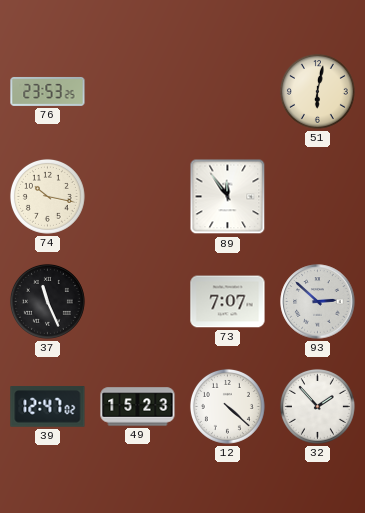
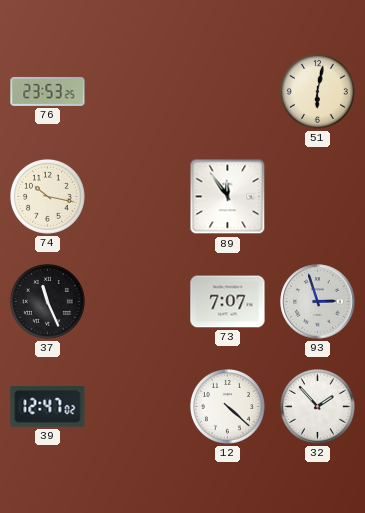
93: 2:52 -> 2:57
49: 15:23 -> none
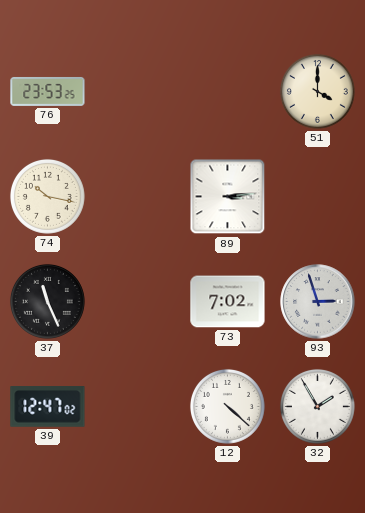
51: 6:02 -> 4:00
89: 11:54 -> 3:14
73: 7:07 -> 7:02
32: 1:53 -> 1:55
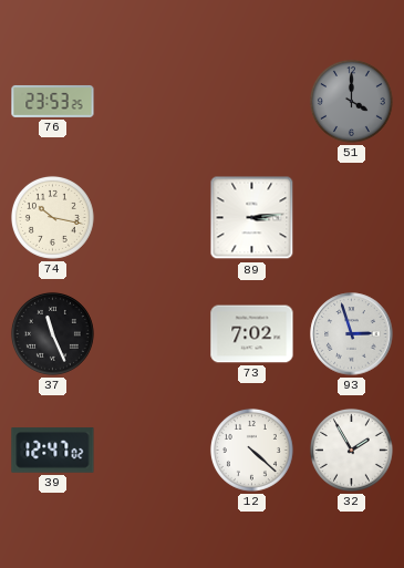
51 dial: cream -> grey
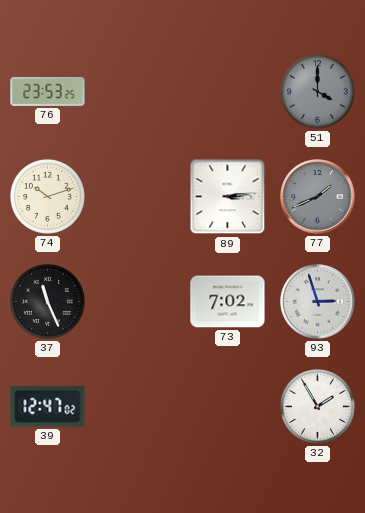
74: 10:17 -> 10:12
77: none -> 1:41
12: 4:22 -> none
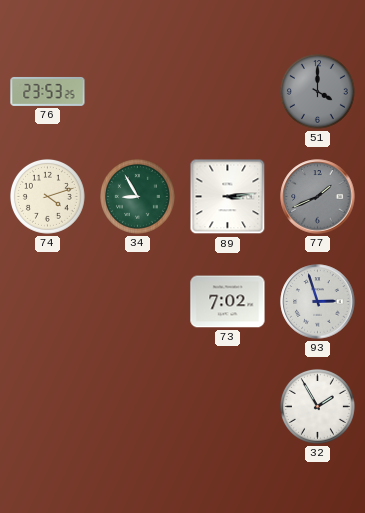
74: 10:12 -> 4:12
34: none -> 8:55
37: 11:26 -> none
39: 12:47 -> none
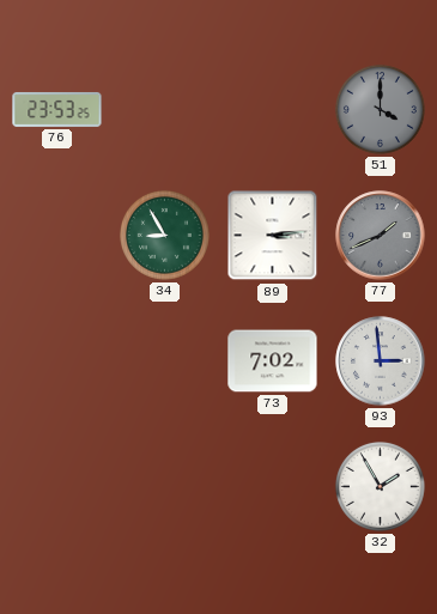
74: 4:12 -> none
93: 2:57 -> 2:59
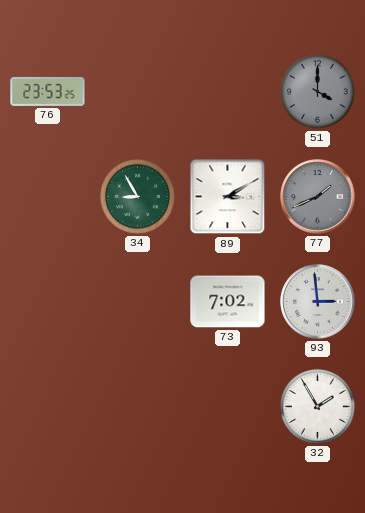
89: 3:14 -> 3:10
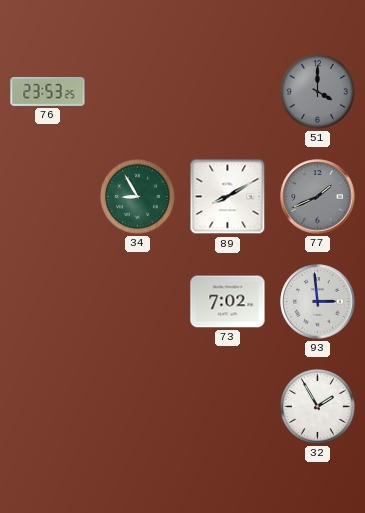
89: 3:10 -> 8:10
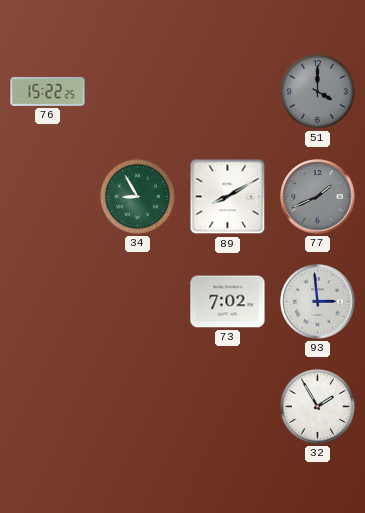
76: 23:53 -> 15:22
